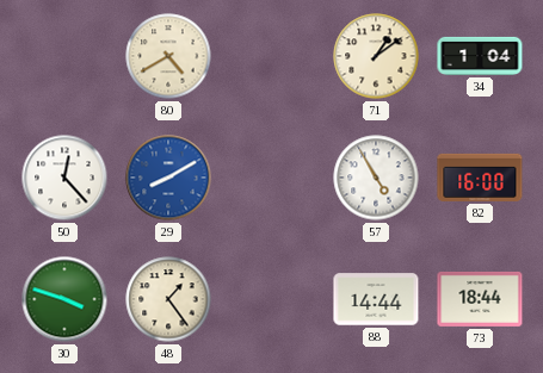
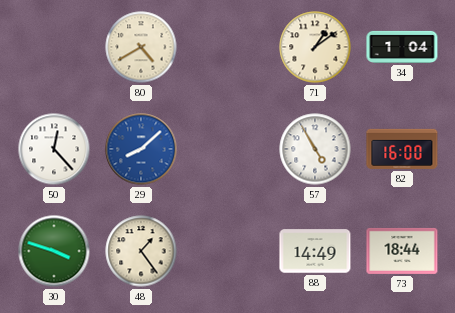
29: 8:10 -> 8:08
88: 14:44 -> 14:49
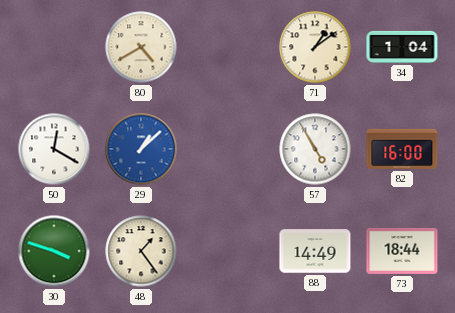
50: 12:23 -> 12:20
29: 8:08 -> 1:08
